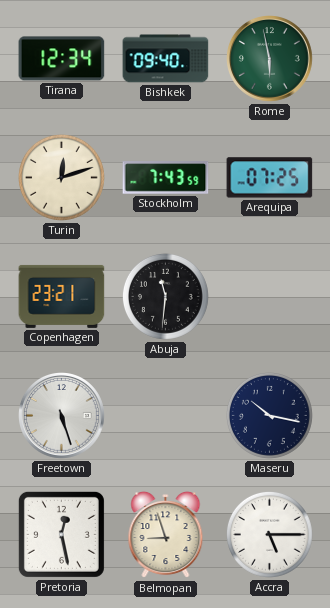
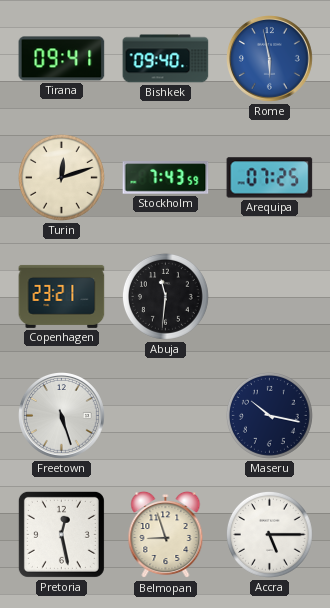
Tirana: 12:34 -> 09:41
Rome dial: green -> blue
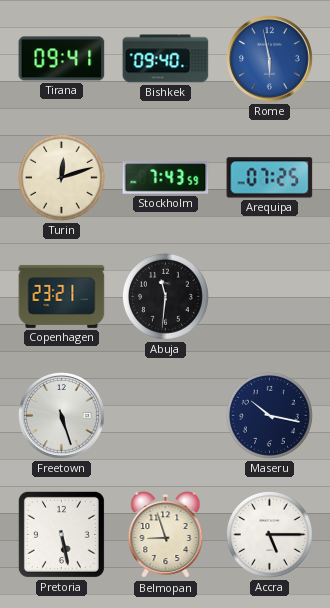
Pretoria: 12:28 -> 5:28
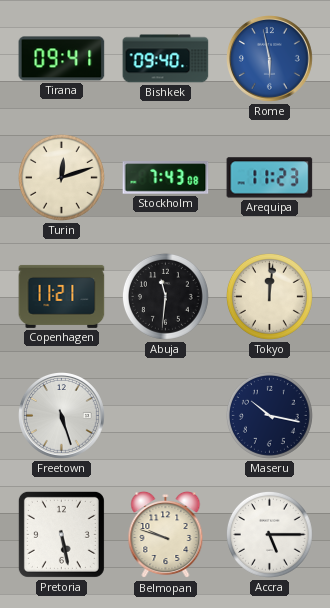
Stockholm: 7:43:59 -> 7:43:08
Arequipa: 07:25 -> 11:23
Copenhagen: 23:21 -> 11:21
Tokyo: none -> 12:01
Belmopan: 8:57 -> 9:48
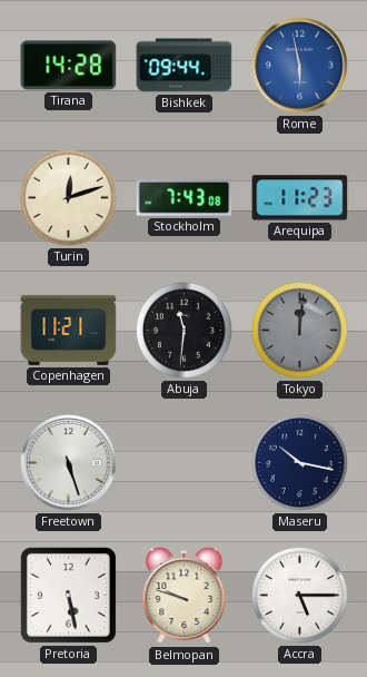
Tirana: 09:41 -> 14:28
Bishkek: 09:40 -> 09:44
Tokyo dial: cream -> grey
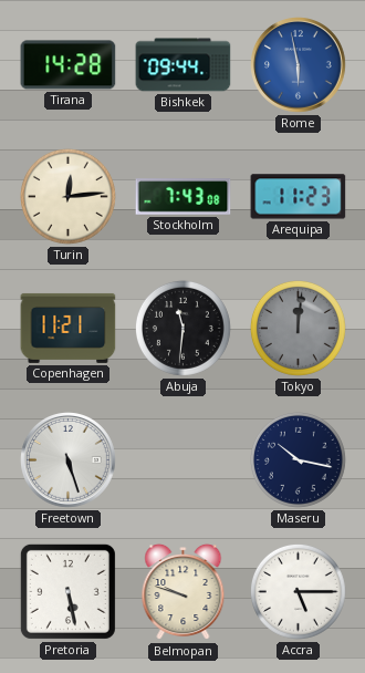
Turin: 12:12 -> 12:14
